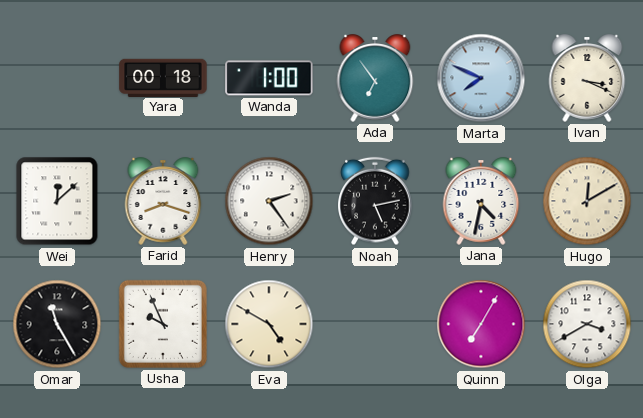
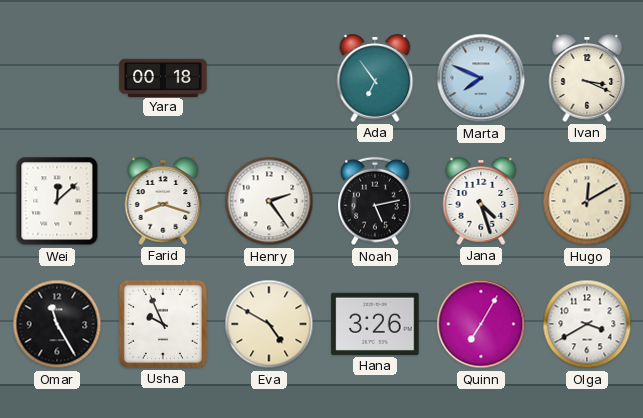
Wanda: 1:00 -> none
Jana: 4:32 -> 4:27
Hana: none -> 3:26
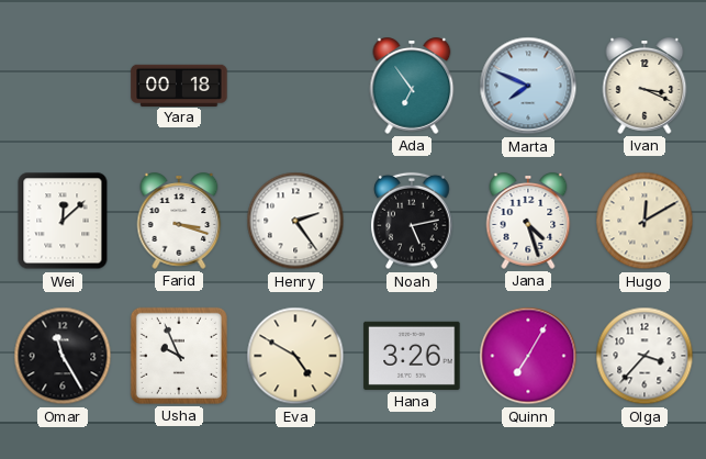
Farid: 8:18 -> 3:18
Olga: 3:40 -> 3:37
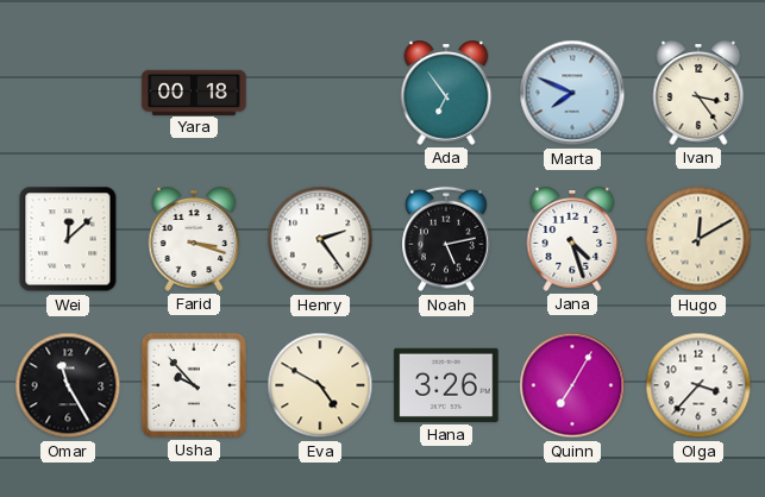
Ivan: 3:19 -> 3:24
Usha: 9:56 -> 9:53
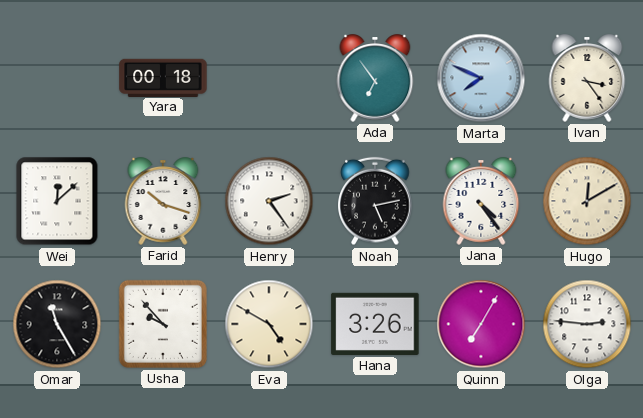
Farid: 3:18 -> 10:18
Jana: 4:27 -> 4:24
Olga: 3:37 -> 2:46
